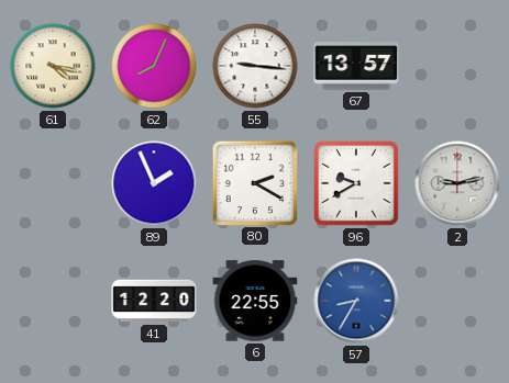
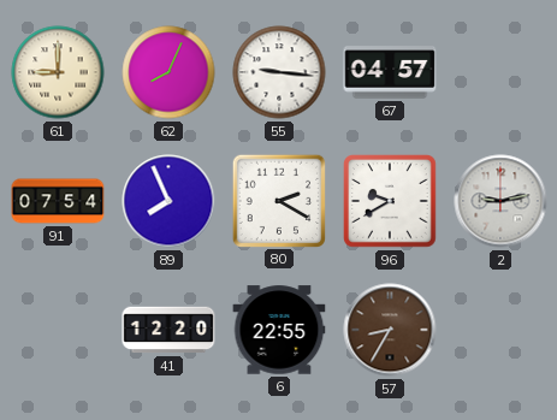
61: 4:17 -> 9:00
67: 13:57 -> 04:57
91: none -> 07:54
89: 1:56 -> 7:56
57 dial: blue -> brown
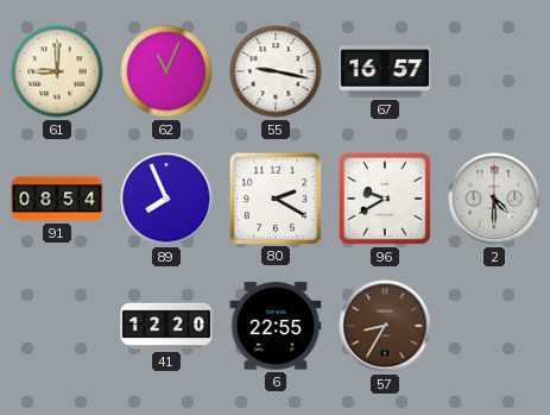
62: 8:04 -> 11:04
55: 9:16 -> 9:17
67: 04:57 -> 16:57
91: 07:54 -> 08:54
2: 9:13 -> 4:30
